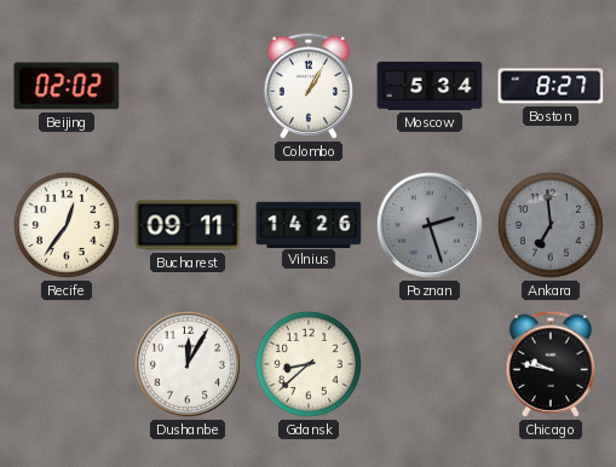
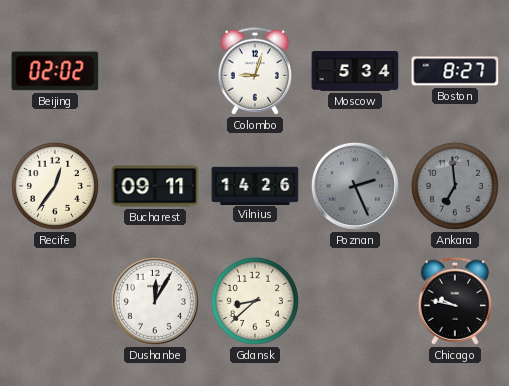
Colombo: 1:05 -> 9:03
Poznan: 2:27 -> 2:26
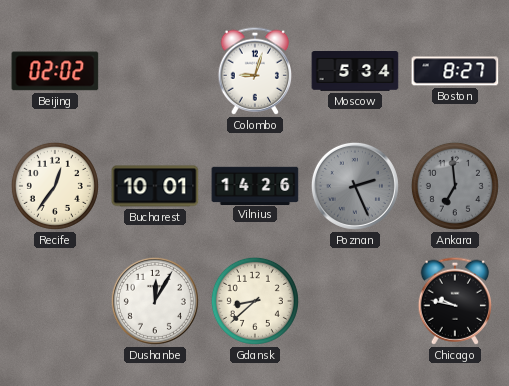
Bucharest: 09:11 -> 10:01
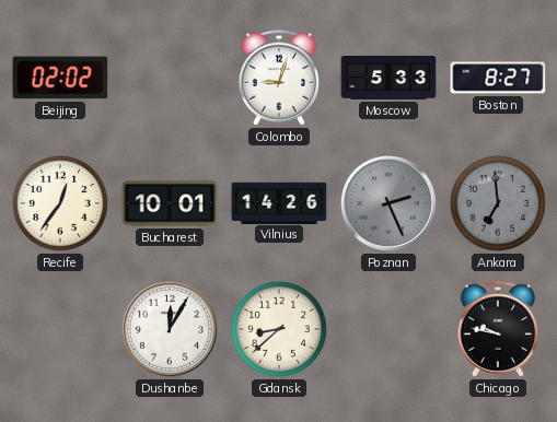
Moscow: 5:34 -> 5:33
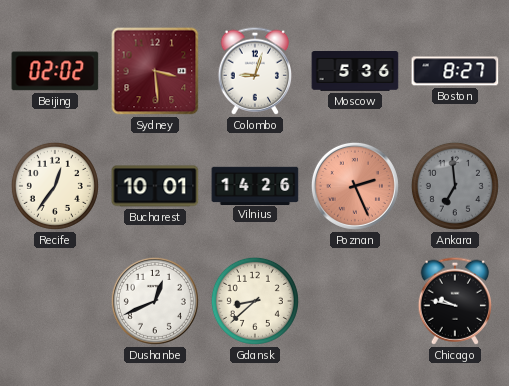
Sydney: none -> 3:29
Moscow: 5:33 -> 5:36
Poznan dial: grey -> salmon
Dushanbe: 12:05 -> 12:41
